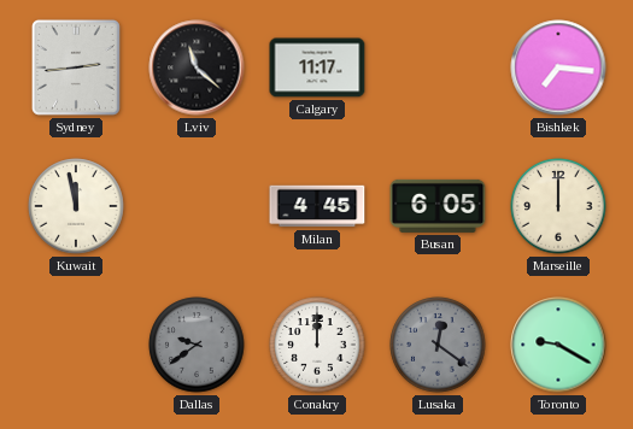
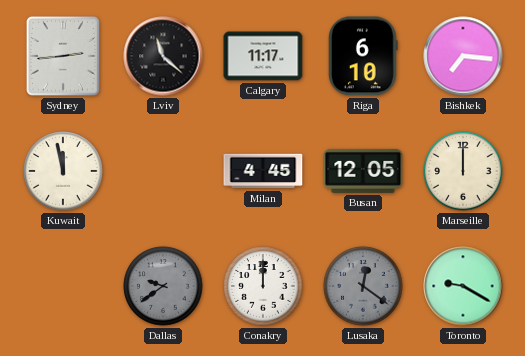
Riga: none -> 6:10
Busan: 6:05 -> 12:05
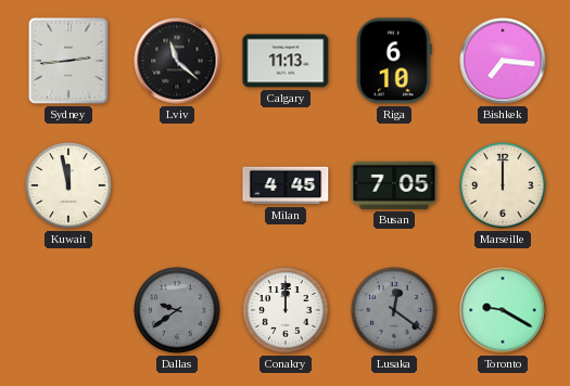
Calgary: 11:17 -> 11:13
Busan: 12:05 -> 7:05
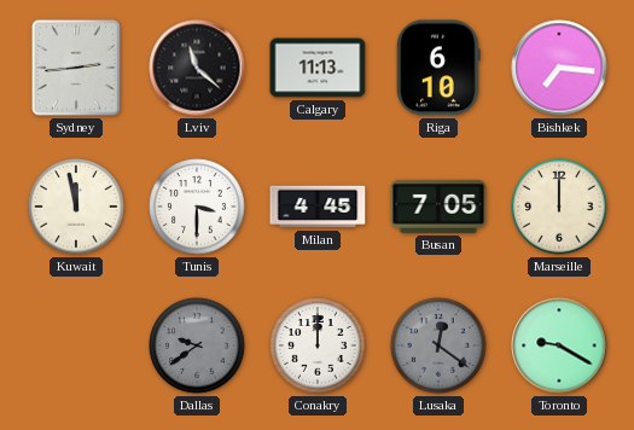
Tunis: none -> 3:30
